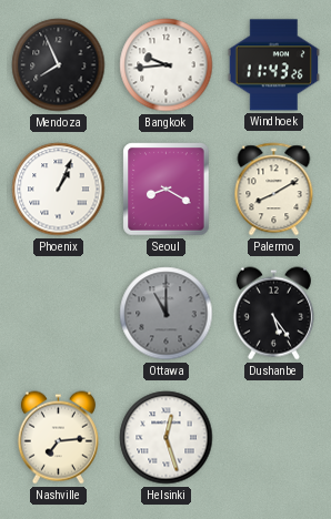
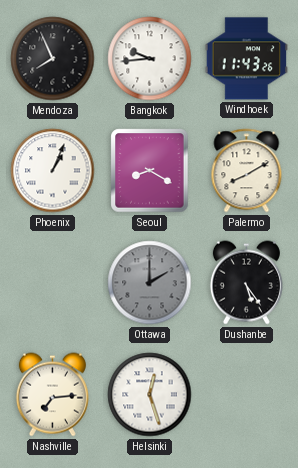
Ottawa: 11:00 -> 2:00
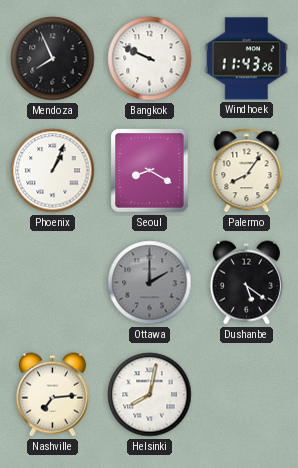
Bangkok: 9:44 -> 9:49
Palermo: 8:10 -> 8:06
Dushanbe: 5:24 -> 5:21
Helsinki: 12:27 -> 8:02
